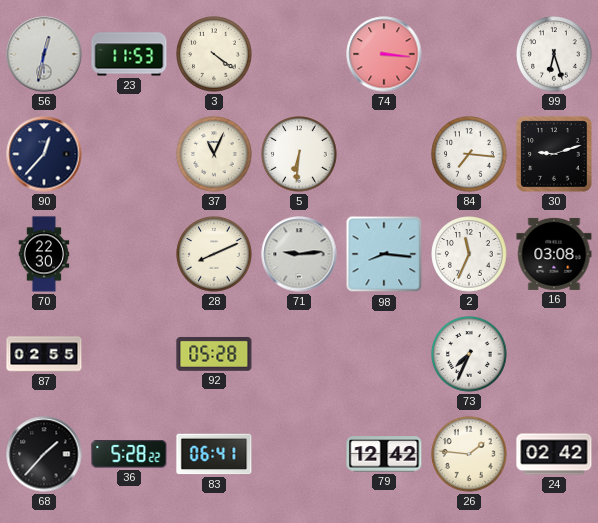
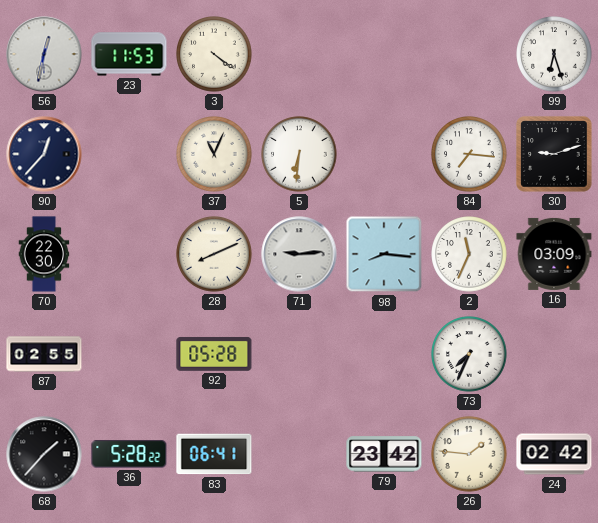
74: 3:16 -> none
16: 03:08 -> 03:09
79: 12:42 -> 23:42
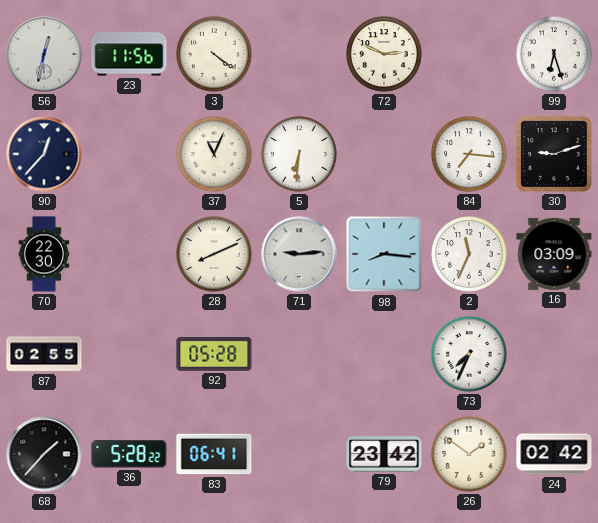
23: 11:53 -> 11:56
72: none -> 2:49
26: 1:46 -> 1:51
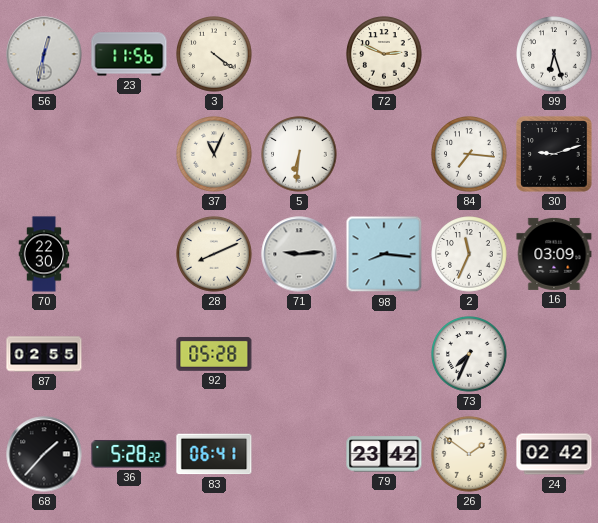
90: 12:37 -> none
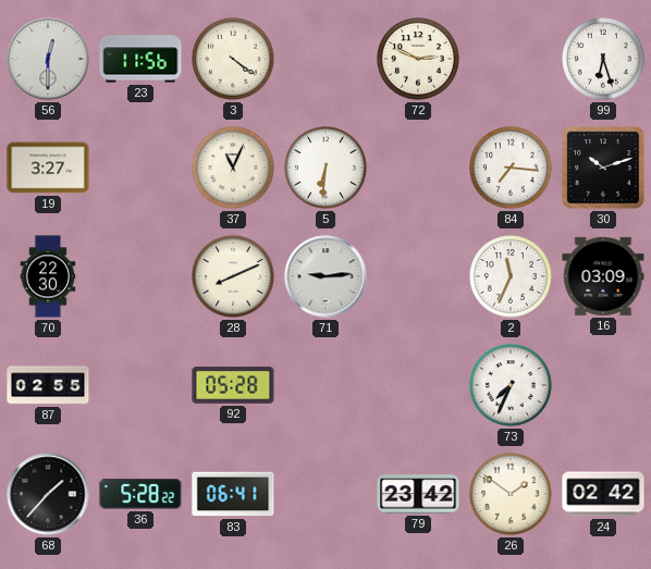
56: 12:32 -> 12:30
19: none -> 3:27
30: 9:12 -> 10:12
98: 8:16 -> none
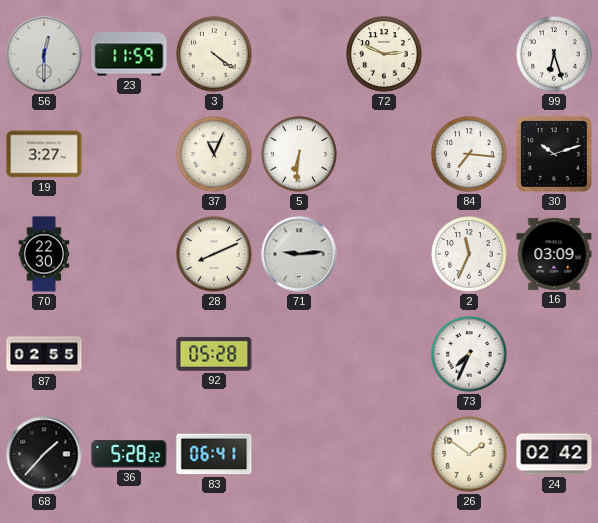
23: 11:56 -> 11:59
79: 23:42 -> none
